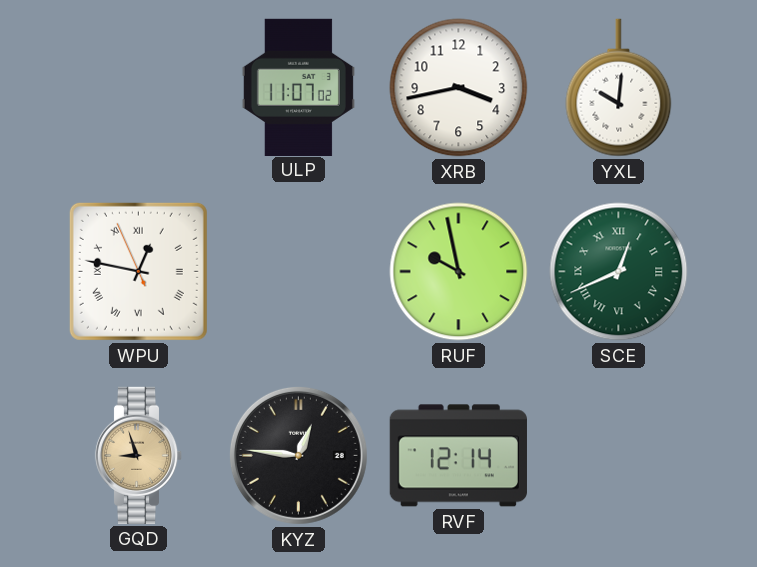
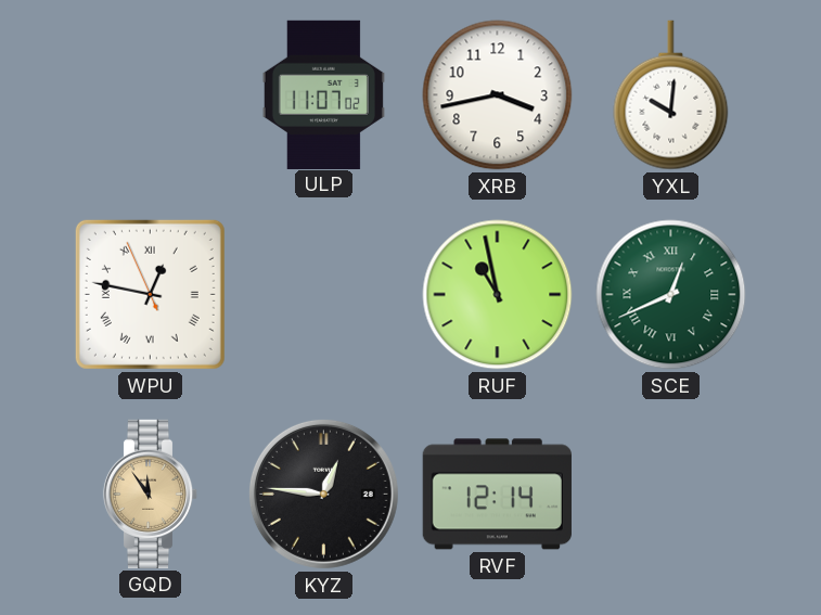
RUF: 9:58 -> 10:58
GQD: 8:57 -> 11:54
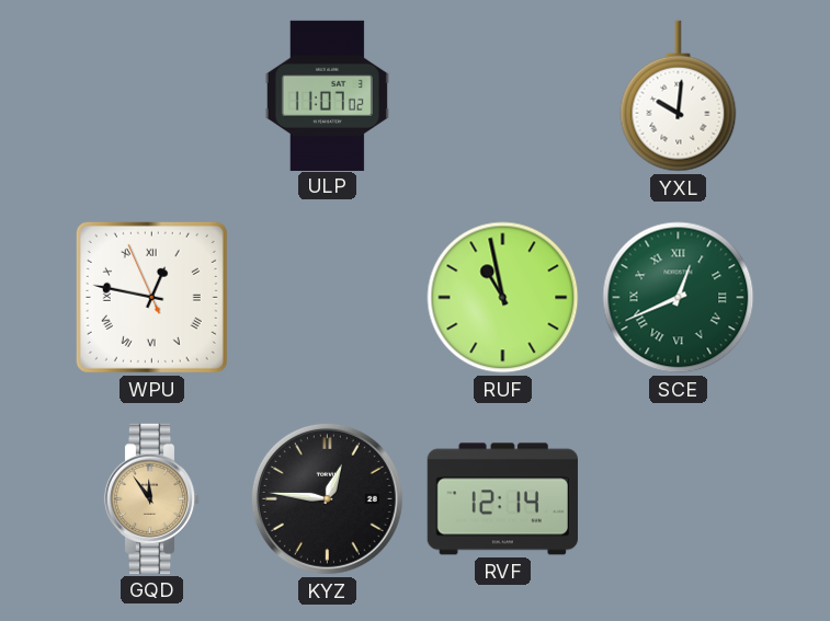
XRB: 3:43 -> none
